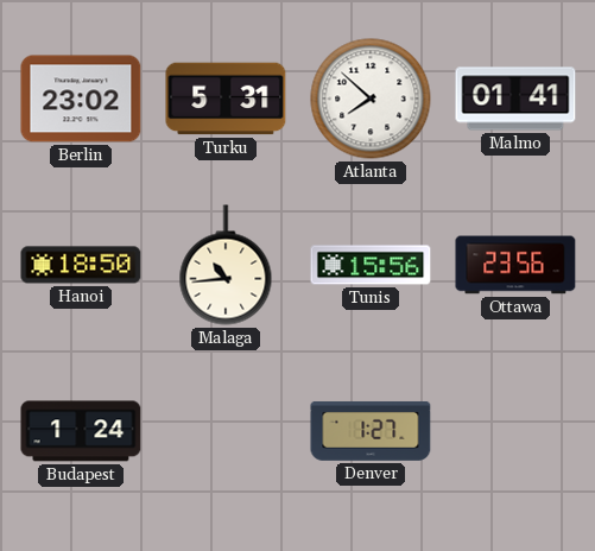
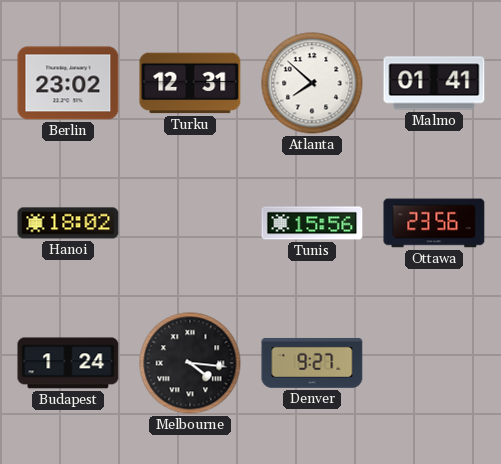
Turku: 5:31 -> 12:31
Hanoi: 18:50 -> 18:02
Malaga: 10:44 -> none
Melbourne: none -> 4:16
Denver: 1:27 -> 9:27
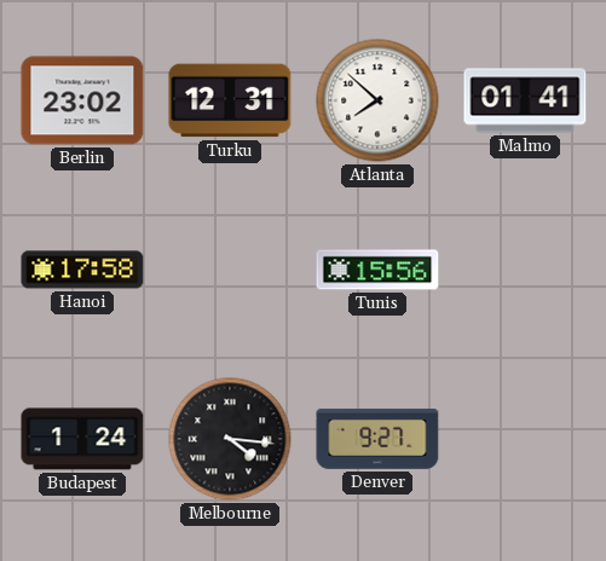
Hanoi: 18:02 -> 17:58
Ottawa: 23:56 -> none
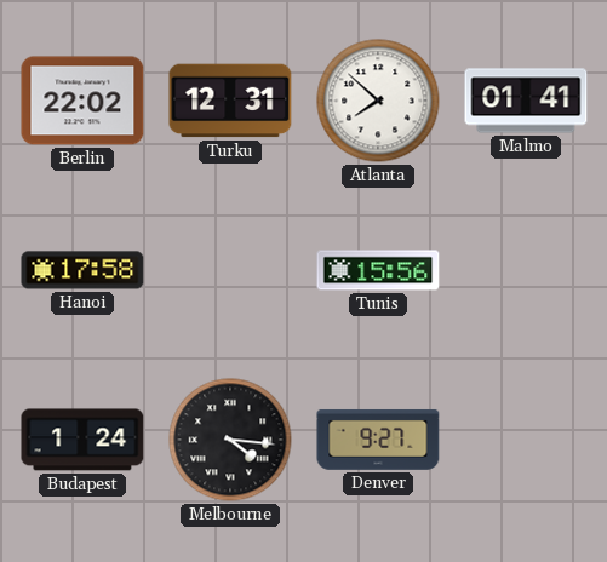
Berlin: 23:02 -> 22:02
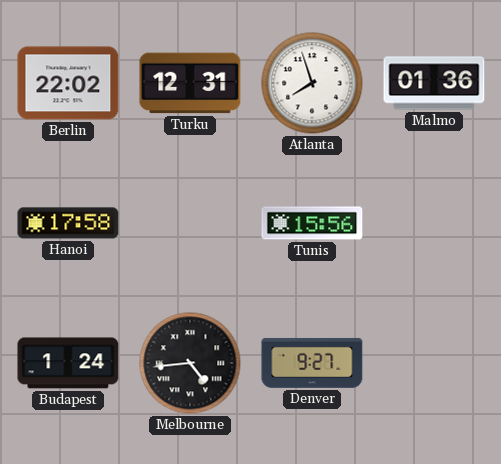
Atlanta: 7:52 -> 7:57
Malmo: 01:41 -> 01:36
Melbourne: 4:16 -> 4:44
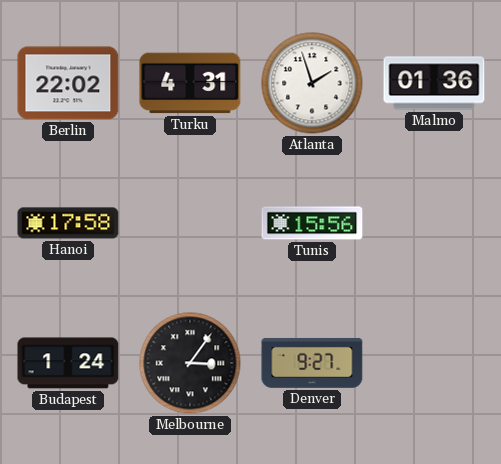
Turku: 12:31 -> 4:31
Atlanta: 7:57 -> 1:57
Melbourne: 4:44 -> 3:06
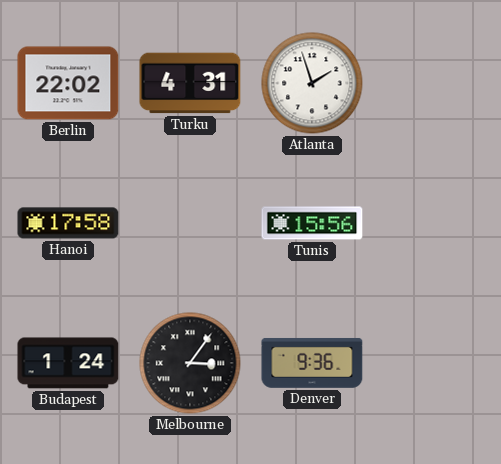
Malmo: 01:36 -> none
Denver: 9:27 -> 9:36
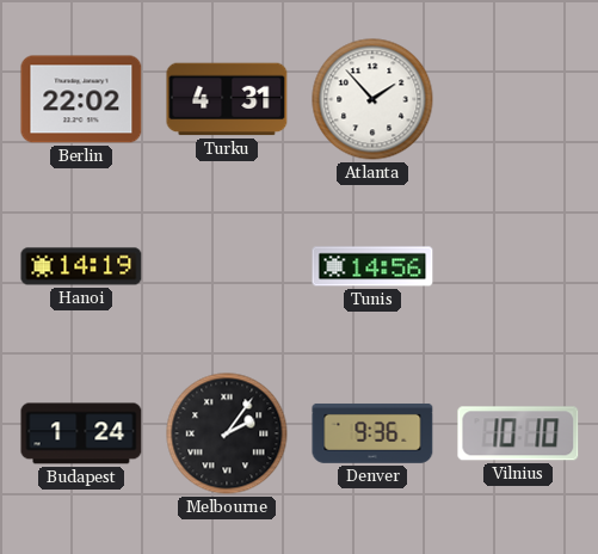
Atlanta: 1:57 -> 1:53
Hanoi: 17:58 -> 14:19
Tunis: 15:56 -> 14:56
Melbourne: 3:06 -> 2:06
Vilnius: none -> 10:10
